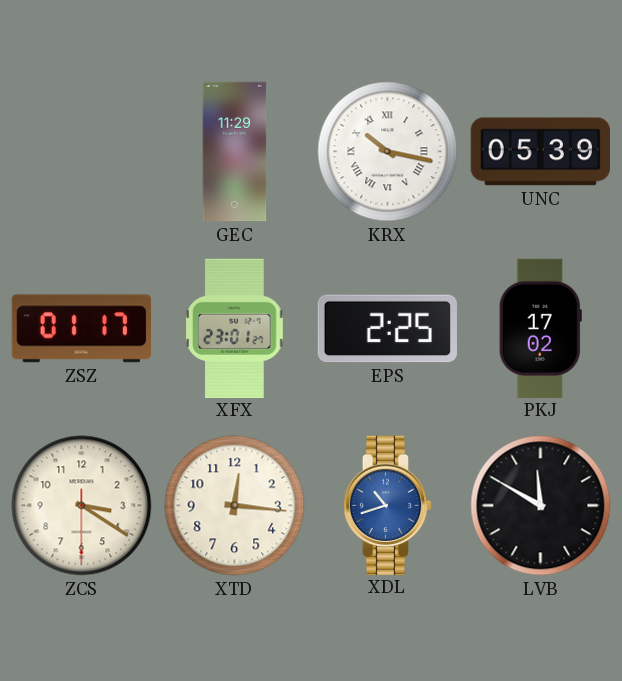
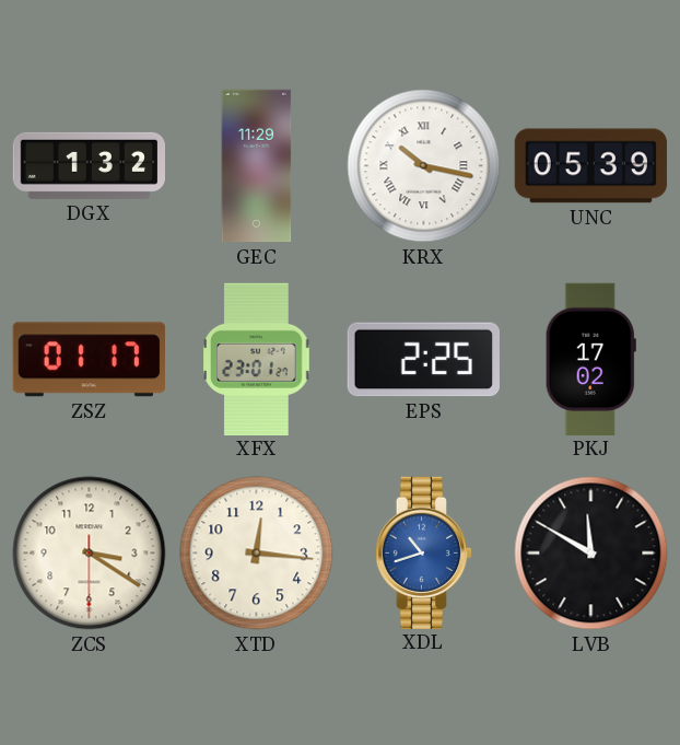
DGX: none -> 1:32
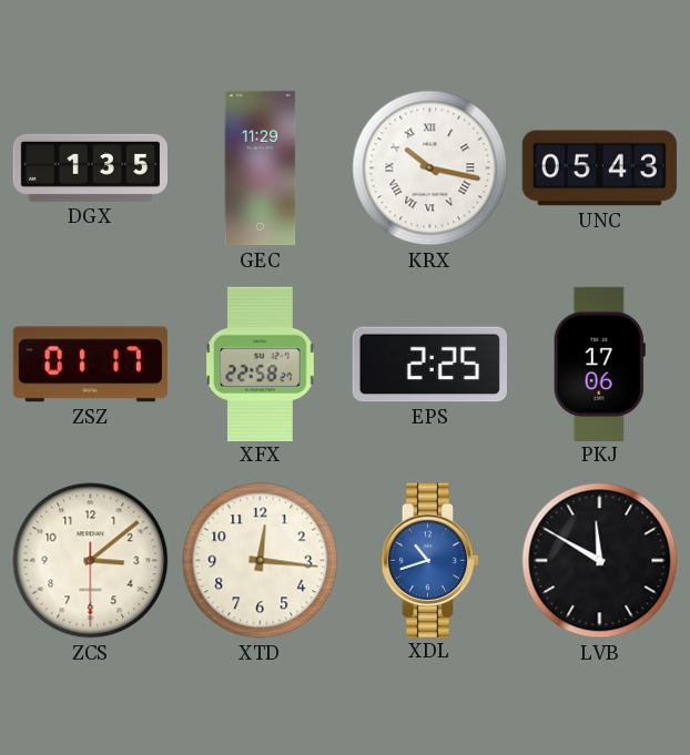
DGX: 1:32 -> 1:35
UNC: 05:39 -> 05:43
XFX: 23:01 -> 22:58
PKJ: 17:02 -> 17:06
ZCS: 3:20 -> 3:08
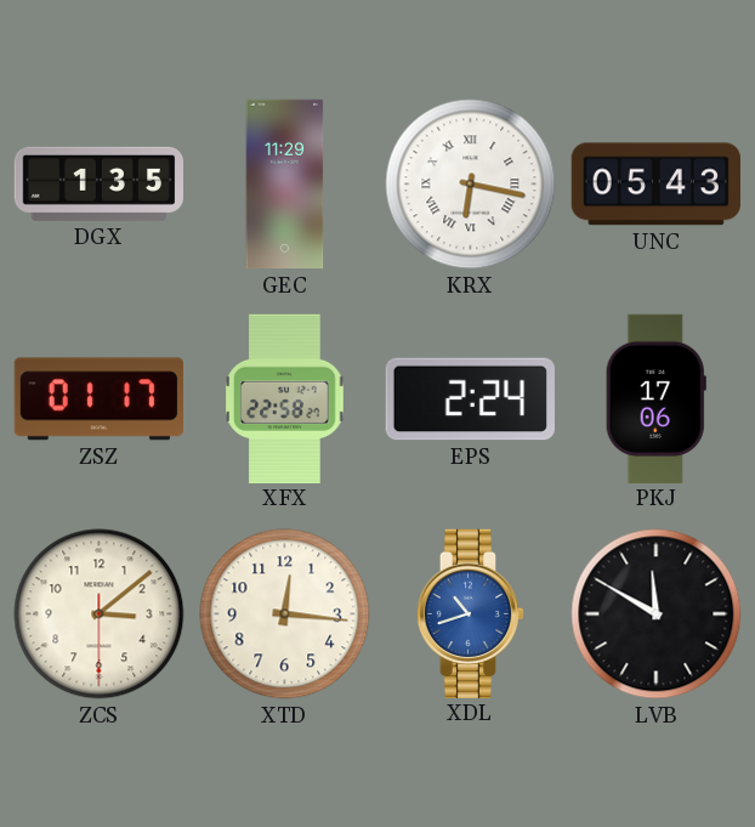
KRX: 10:17 -> 6:17
EPS: 2:25 -> 2:24
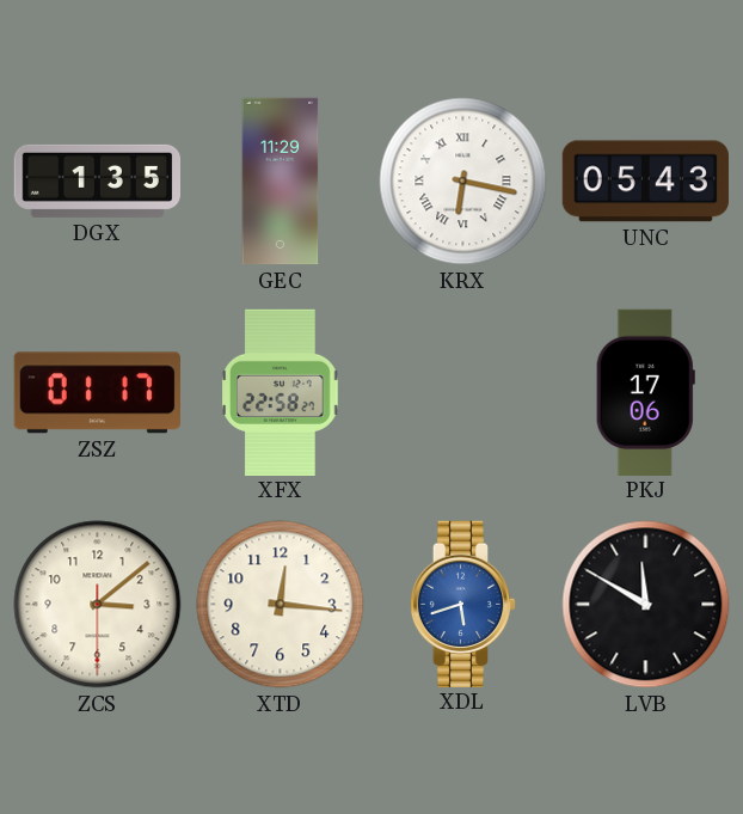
EPS: 2:24 -> none
XDL: 10:42 -> 5:42
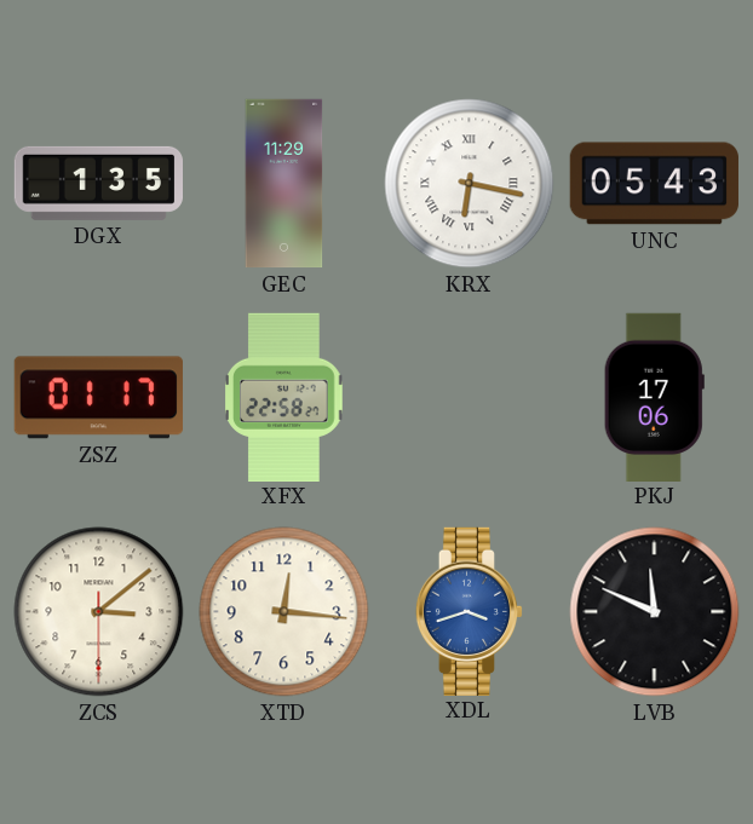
XDL: 5:42 -> 3:42
LVB: 11:50 -> 11:49
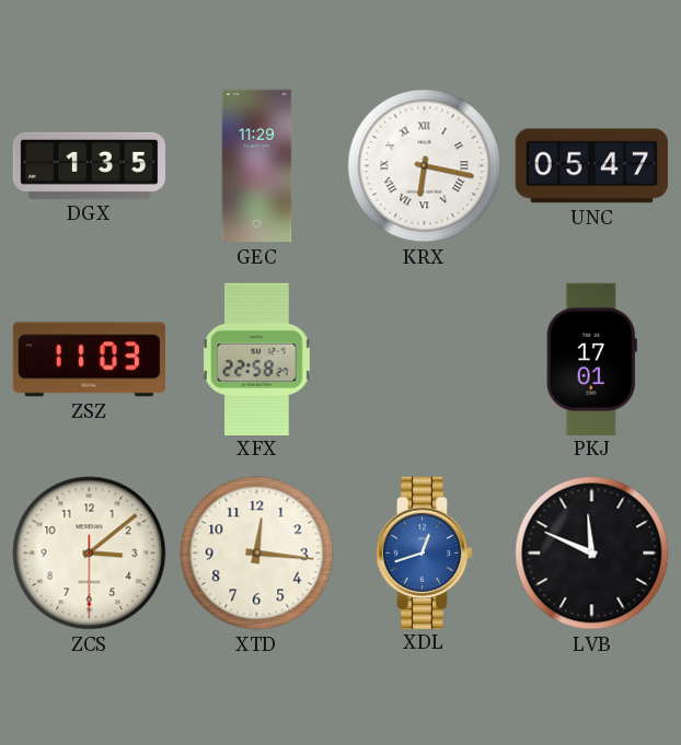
UNC: 05:43 -> 05:47
ZSZ: 01:17 -> 11:03
PKJ: 17:06 -> 17:01
XDL: 3:42 -> 12:42
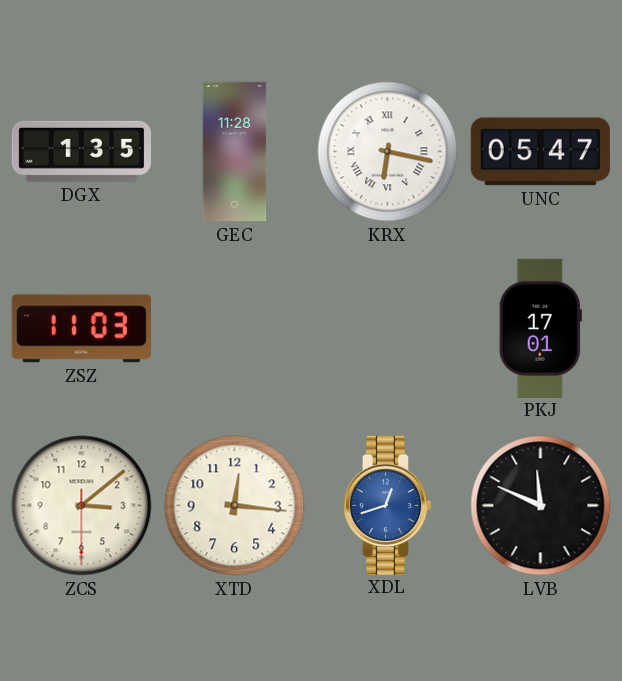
GEC: 11:29 -> 11:28
XFX: 22:58 -> none
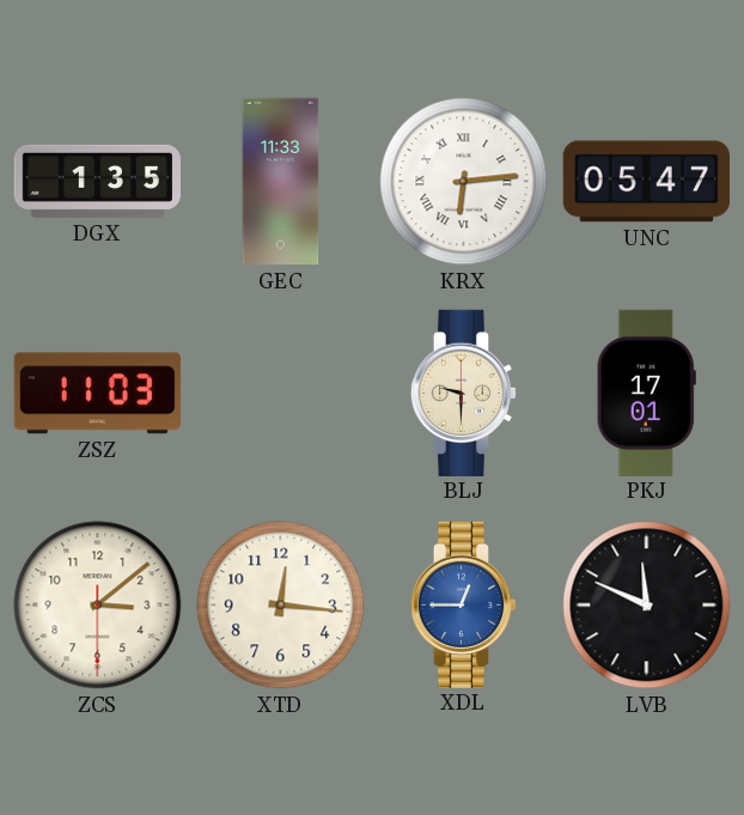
GEC: 11:28 -> 11:33
KRX: 6:17 -> 6:14
BLJ: none -> 9:30
XDL: 12:42 -> 12:45
